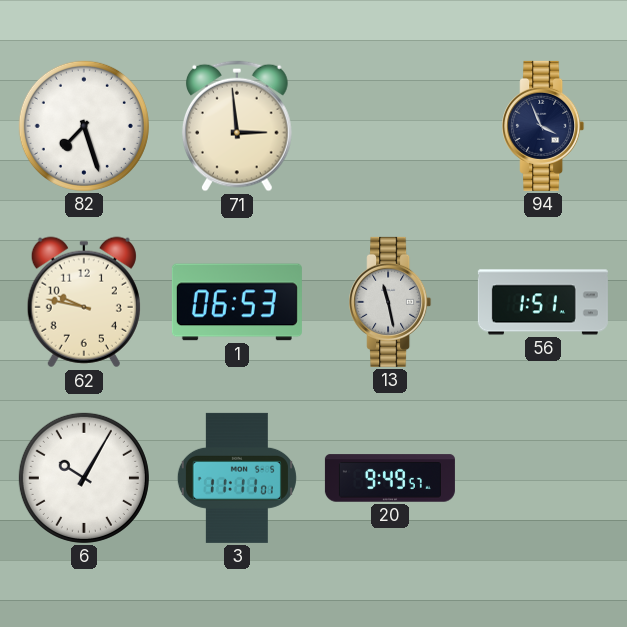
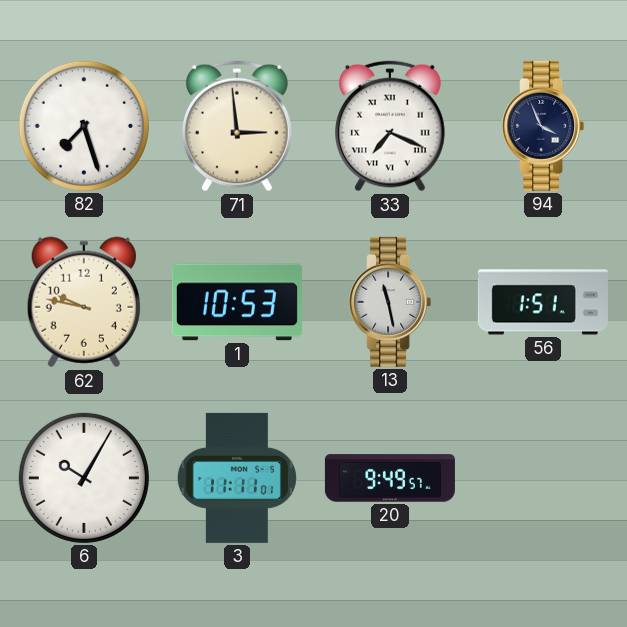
33: none -> 7:19
1: 06:53 -> 10:53
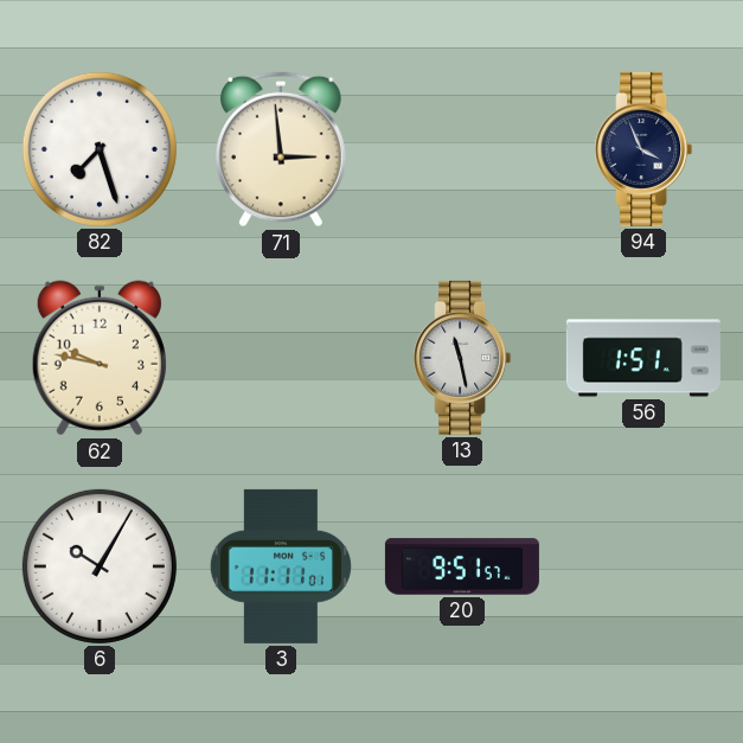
33: 7:19 -> none
1: 10:53 -> none
20: 9:49 -> 9:51
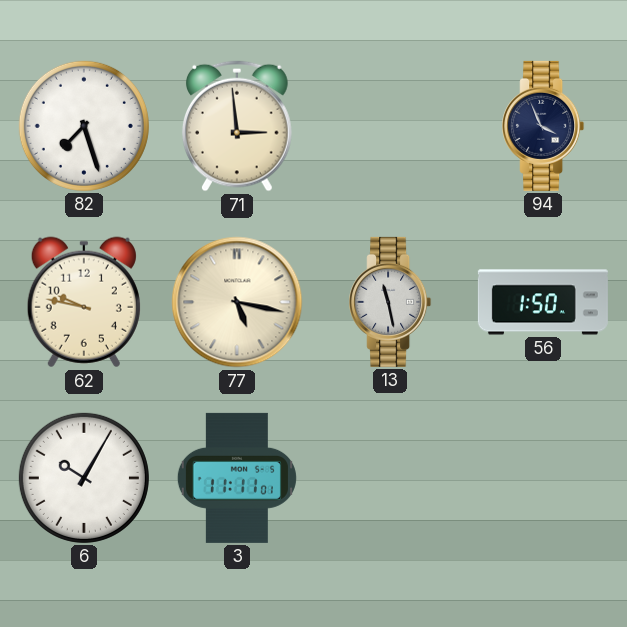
77: none -> 5:17
56: 1:51 -> 1:50
20: 9:51 -> none
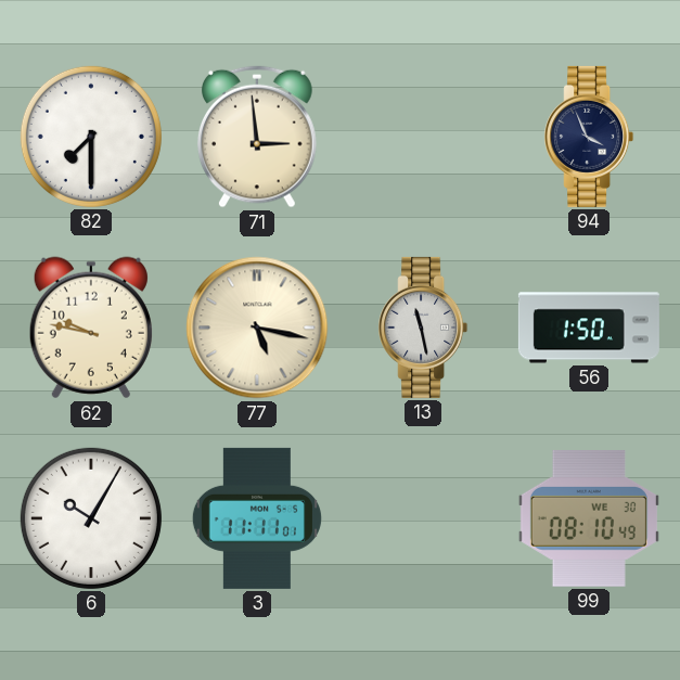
82: 7:27 -> 7:30
99: none -> 08:10
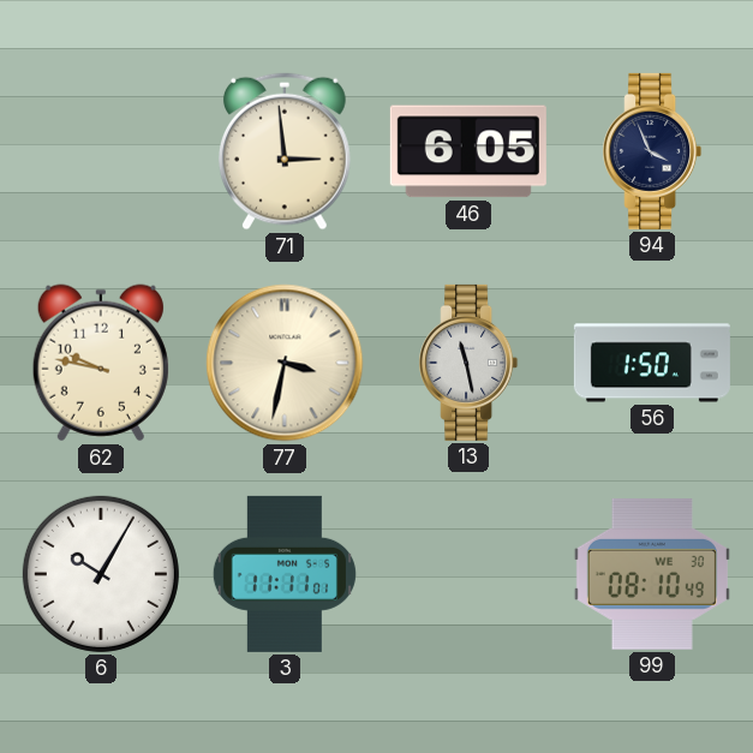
82: 7:30 -> none
46: none -> 6:05
77: 5:17 -> 3:32
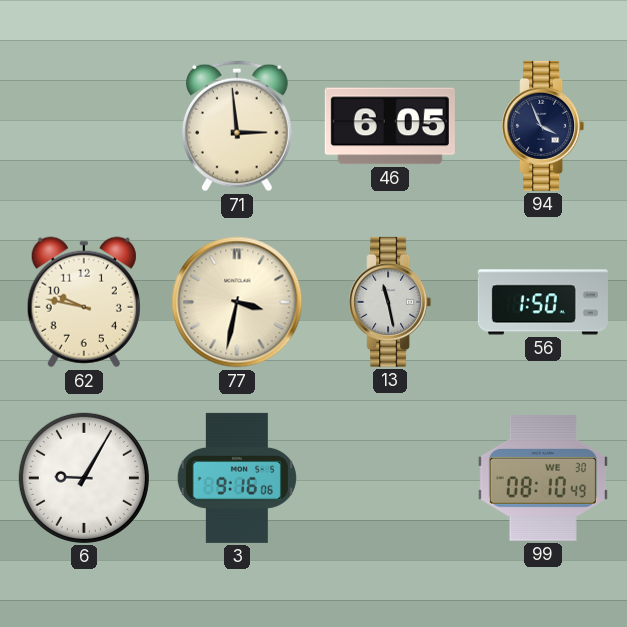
6: 10:05 -> 9:05
3: 11:11 -> 9:16
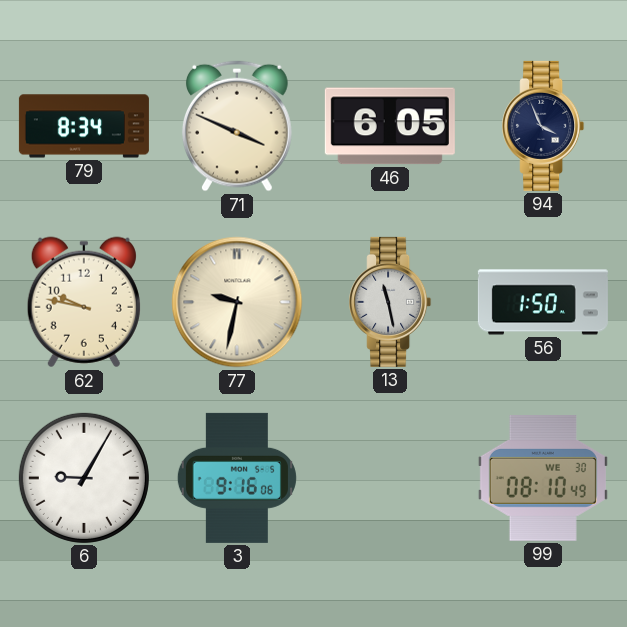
79: none -> 8:34
71: 2:59 -> 3:49
77: 3:32 -> 9:32
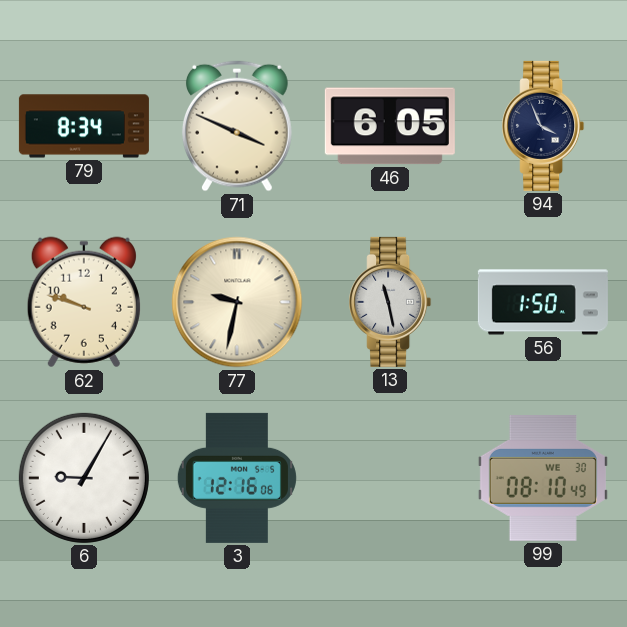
62: 9:47 -> 9:48
3: 9:16 -> 12:16
